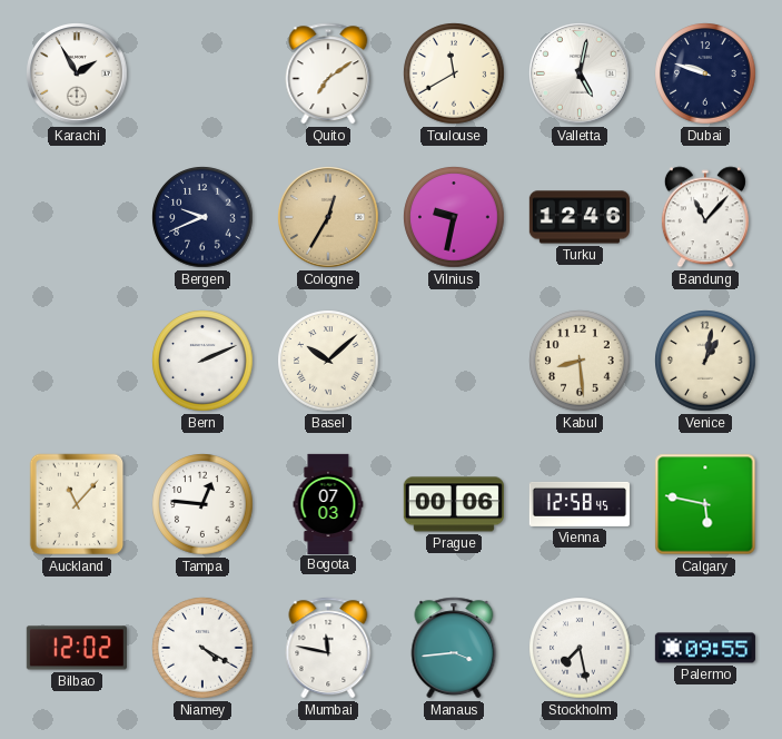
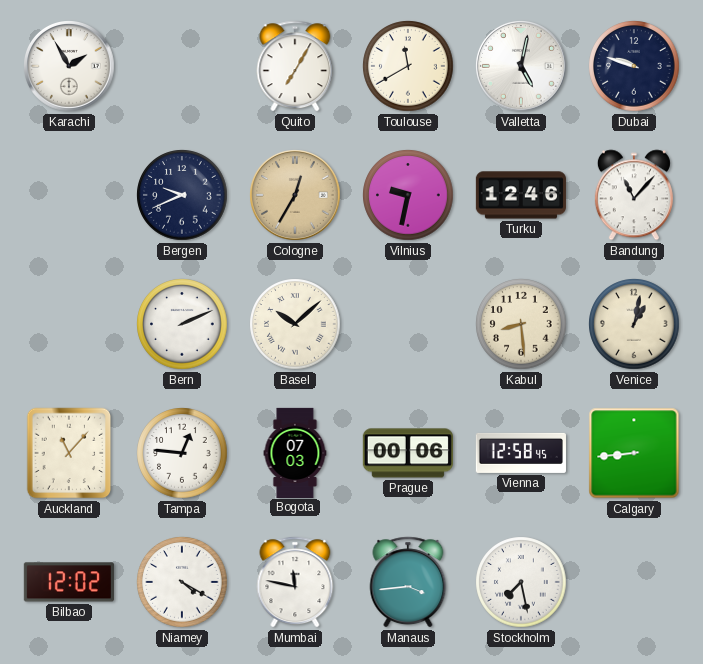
Quito: 7:09 -> 7:05
Calgary: 5:47 -> 8:44
Palermo: 09:55 -> none
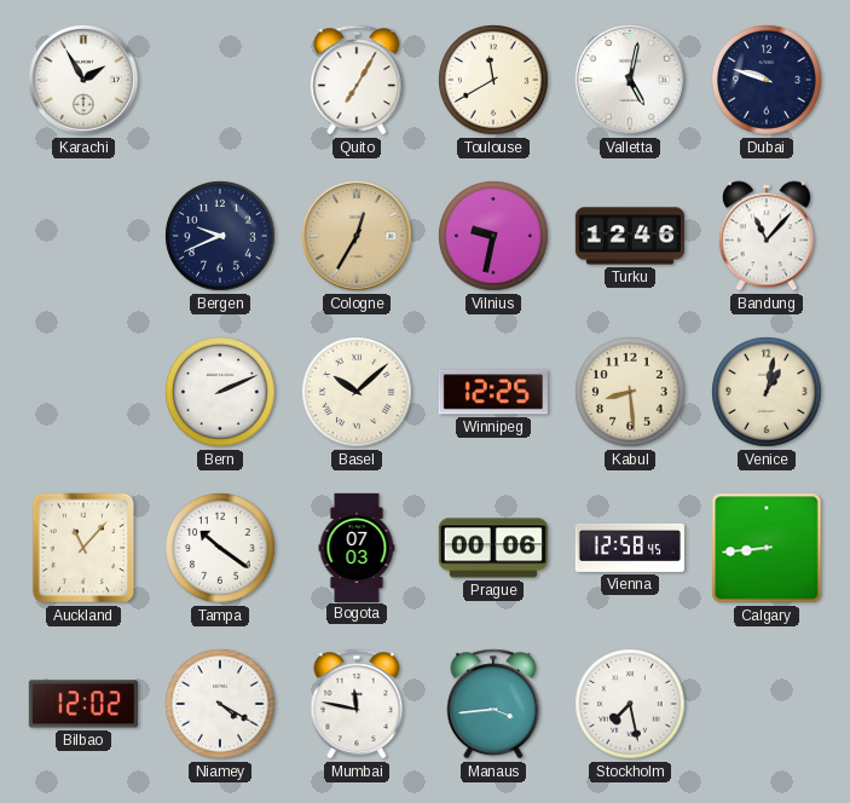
Winnipeg: none -> 12:25
Tampa: 12:46 -> 10:21
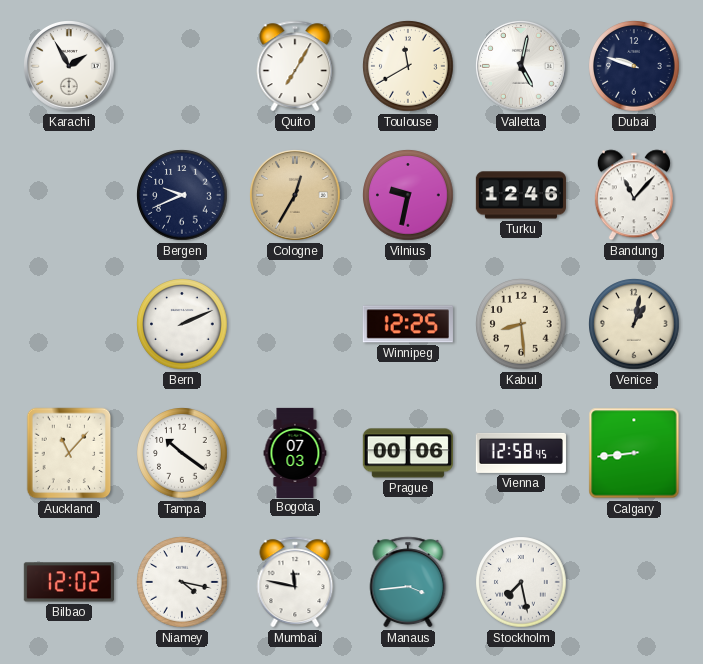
Basel: 10:08 -> none
Niamey: 4:20 -> 4:17
